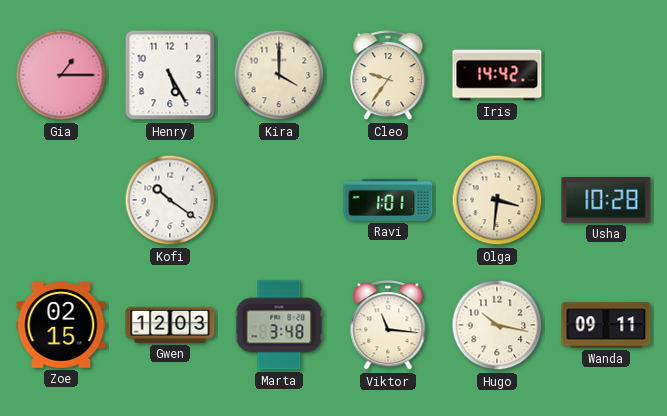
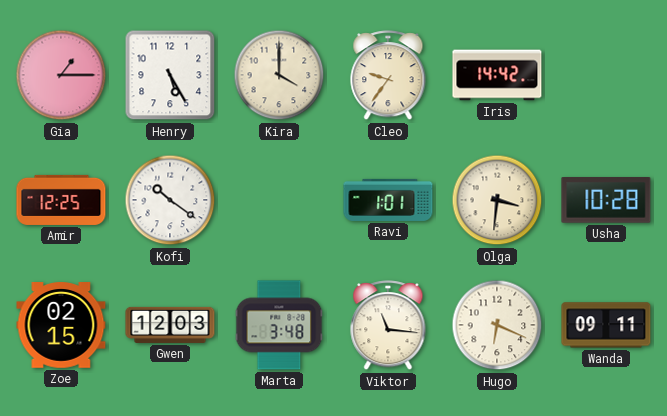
Amir: none -> 12:25
Hugo: 10:17 -> 6:19
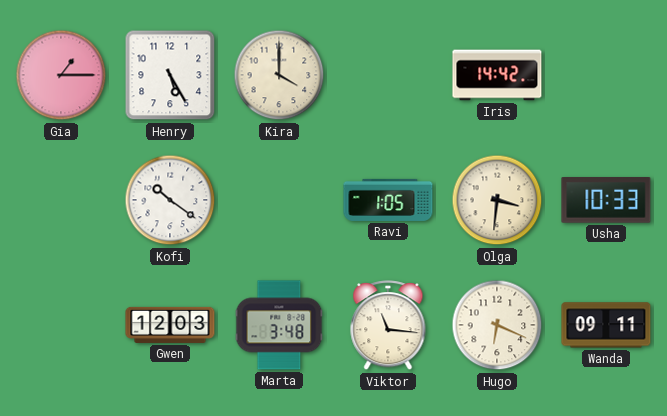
Cleo: 9:36 -> none
Amir: 12:25 -> none
Ravi: 1:01 -> 1:05
Usha: 10:28 -> 10:33
Zoe: 02:15 -> none
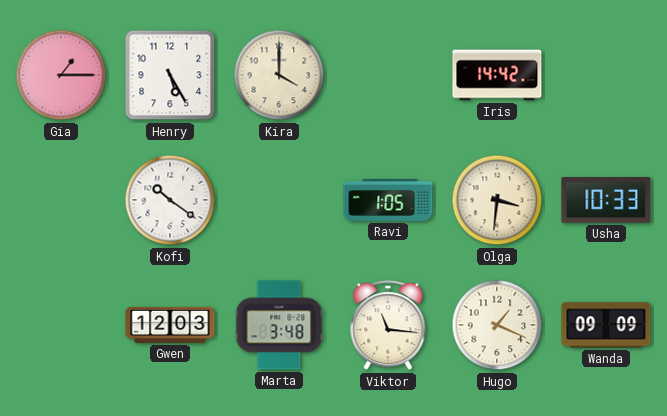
Hugo: 6:19 -> 1:19
Wanda: 09:11 -> 09:09
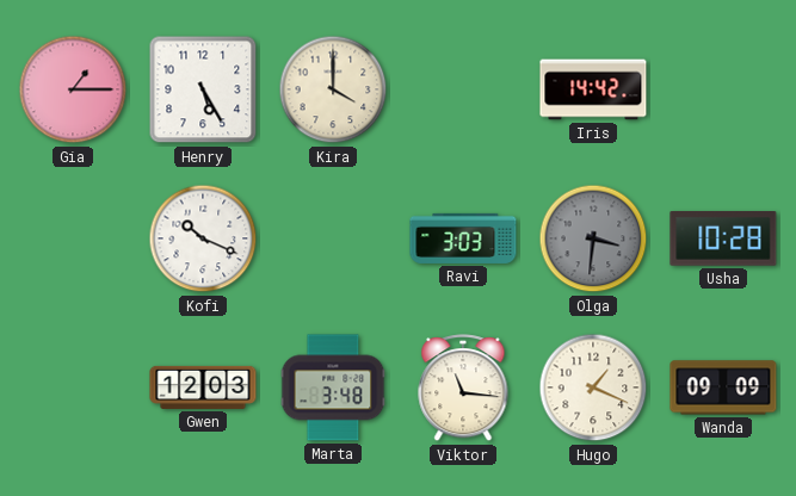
Kofi: 10:21 -> 10:19
Ravi: 1:05 -> 3:03
Olga dial: cream -> grey
Usha: 10:33 -> 10:28
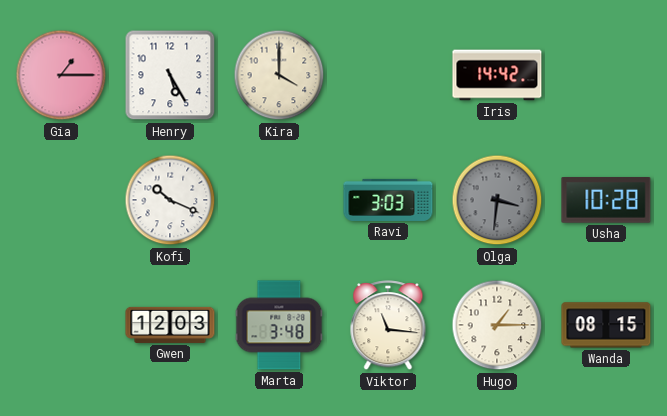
Hugo: 1:19 -> 1:15
Wanda: 09:09 -> 08:15
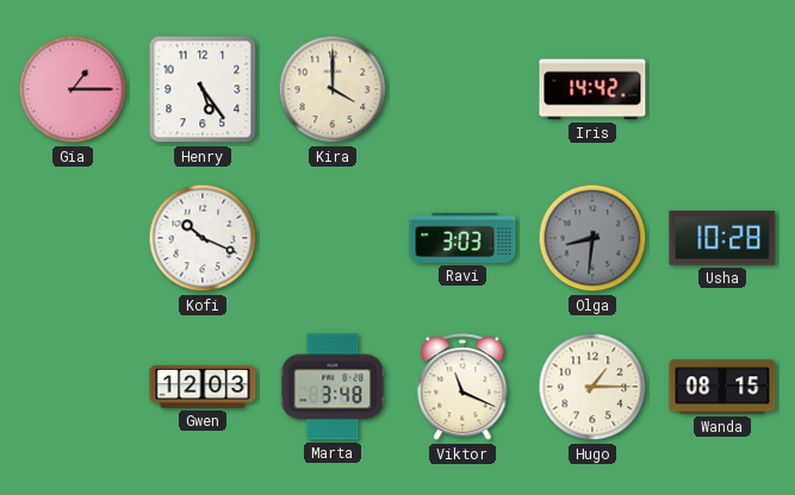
Henry: 5:25 -> 5:24
Olga: 3:31 -> 8:31
Viktor: 11:16 -> 11:19
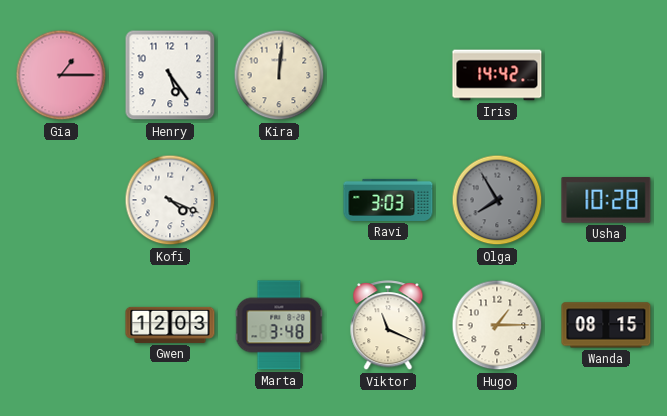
Kira: 4:00 -> 12:01
Kofi: 10:19 -> 4:19
Olga: 8:31 -> 7:55
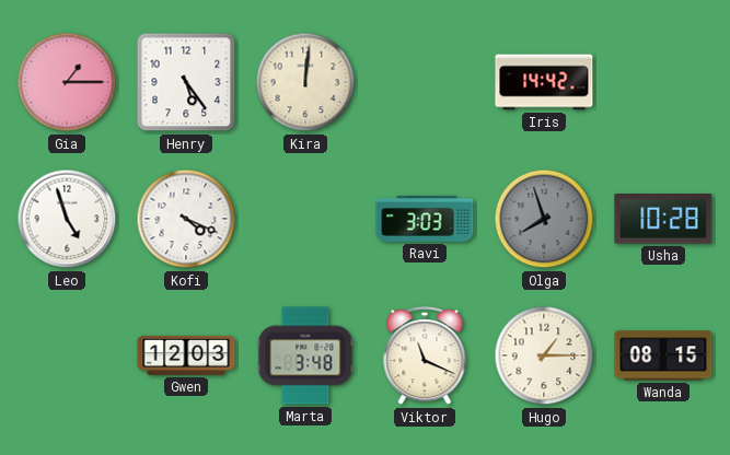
Leo: none -> 4:57
Olga: 7:55 -> 7:57
